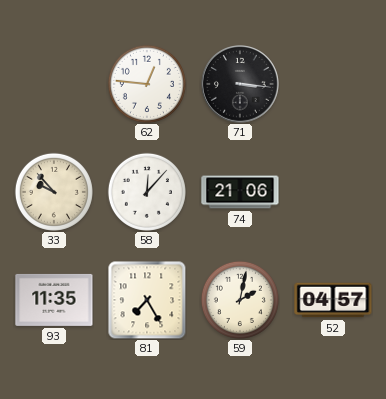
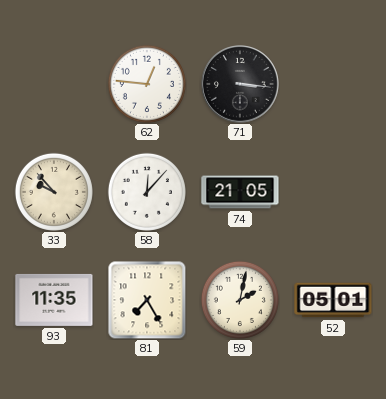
74: 21:06 -> 21:05
52: 04:57 -> 05:01
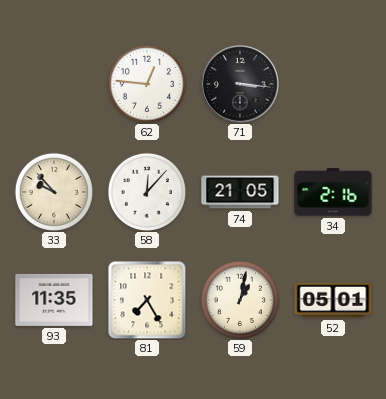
34: none -> 2:16
59: 2:02 -> 1:02
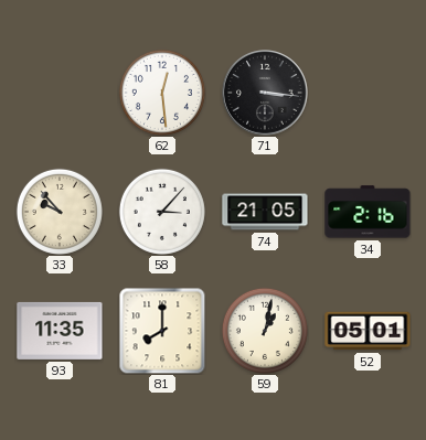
62: 12:46 -> 12:29
58: 12:07 -> 3:07
81: 7:25 -> 8:00
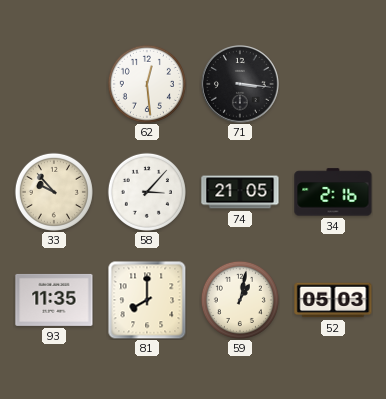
52: 05:01 -> 05:03
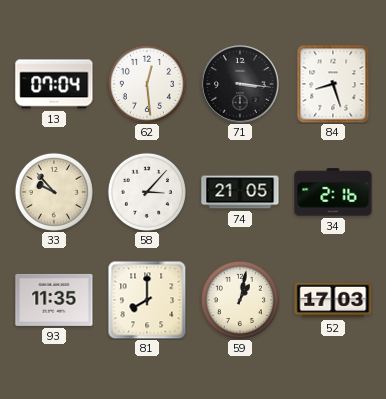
13: none -> 07:04
84: none -> 8:27
52: 05:03 -> 17:03
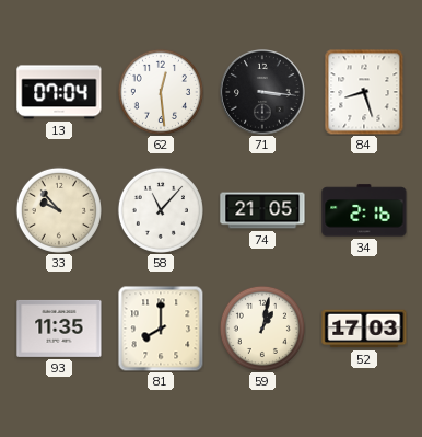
58: 3:07 -> 11:07
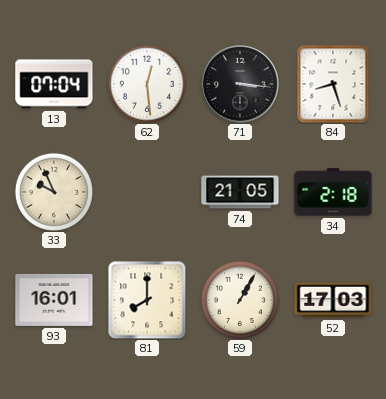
33: 9:53 -> 9:56
58: 11:07 -> none
34: 2:16 -> 2:18
93: 11:35 -> 16:01
59: 1:02 -> 1:05
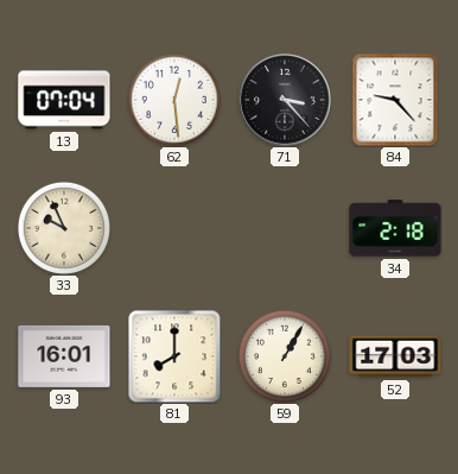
71: 3:16 -> 3:23
84: 8:27 -> 9:23
74: 21:05 -> none
